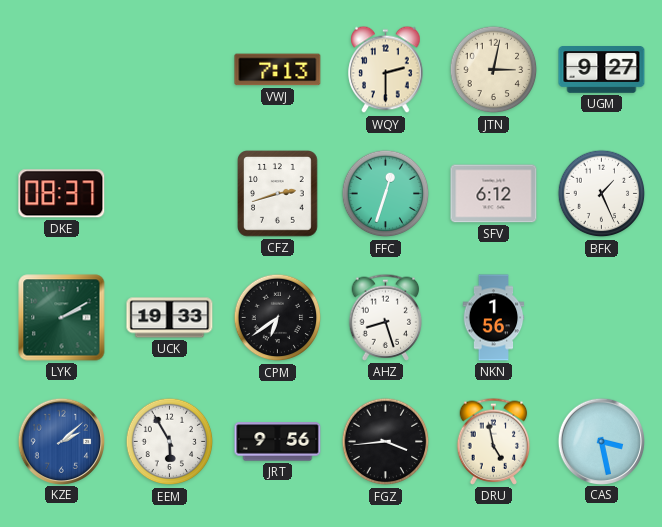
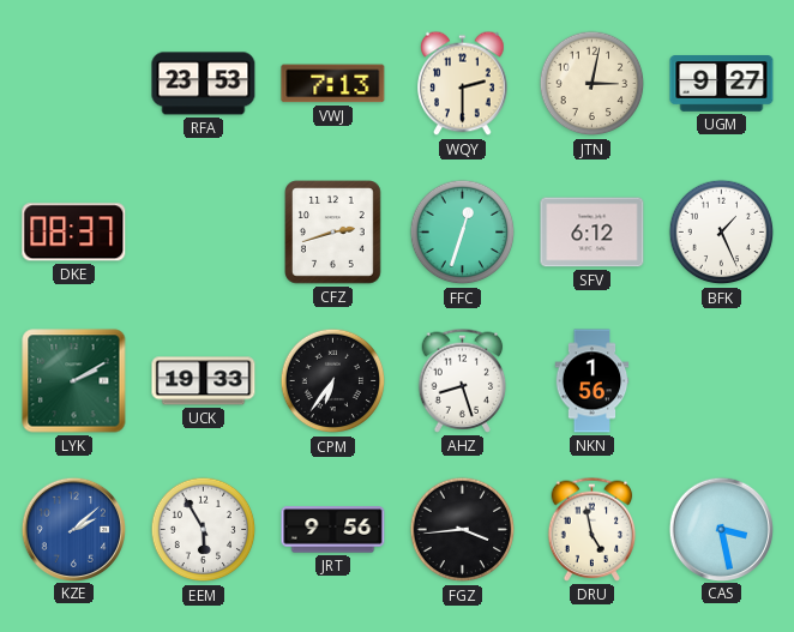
RFA: none -> 23:53
CPM: 6:39 -> 6:36
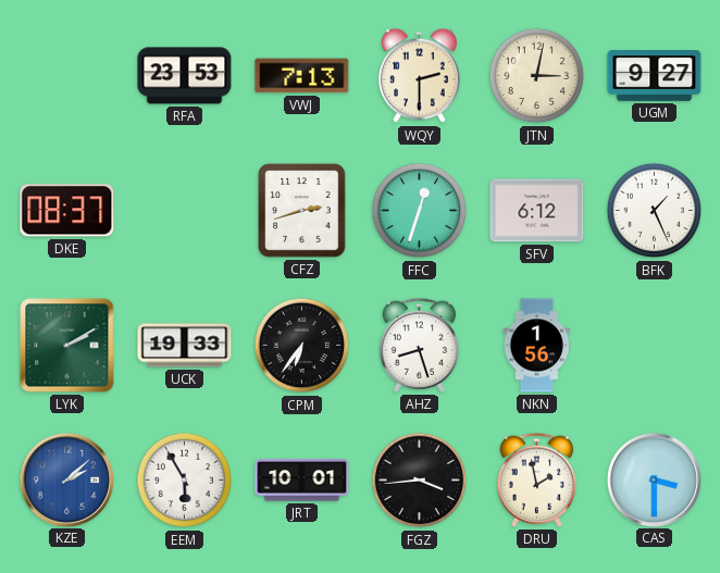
JRT: 9:56 -> 10:01
DRU: 4:58 -> 1:58
CAS: 3:28 -> 3:30
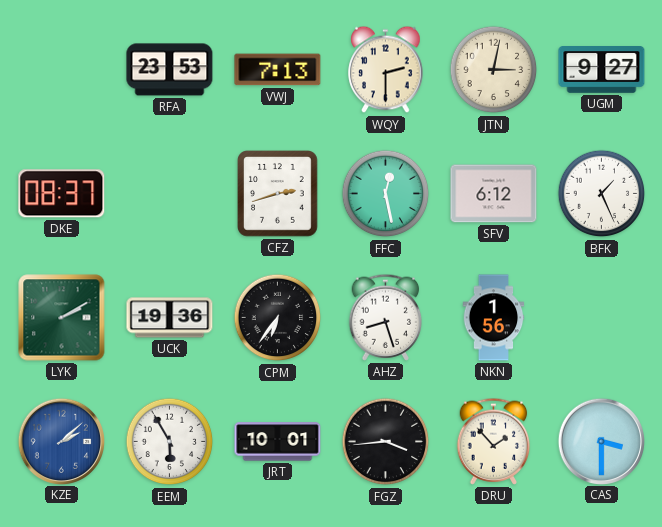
FFC: 12:33 -> 12:28
UCK: 19:33 -> 19:36
DRU: 1:58 -> 1:53
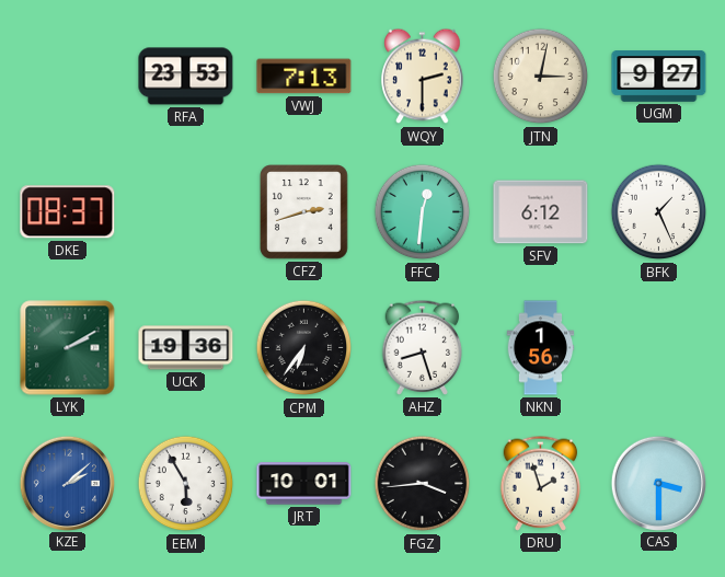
FFC: 12:28 -> 12:31
DRU: 1:53 -> 1:57
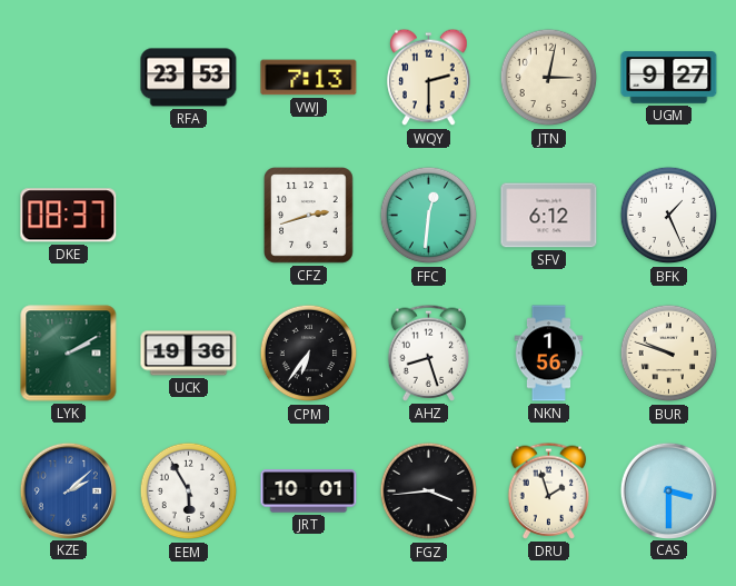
BUR: none -> 9:48
